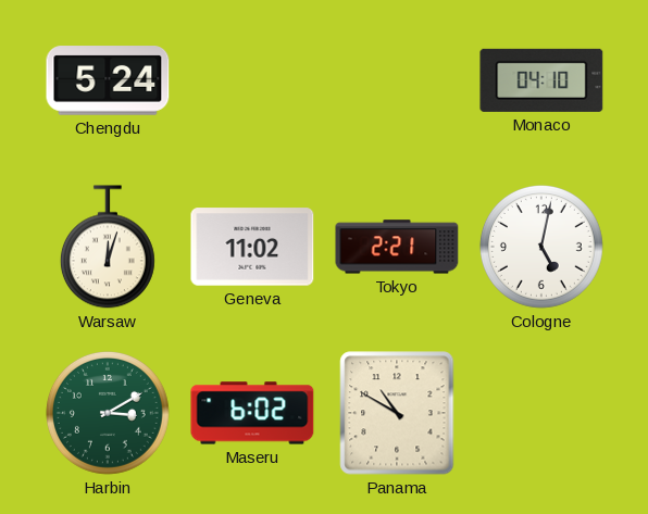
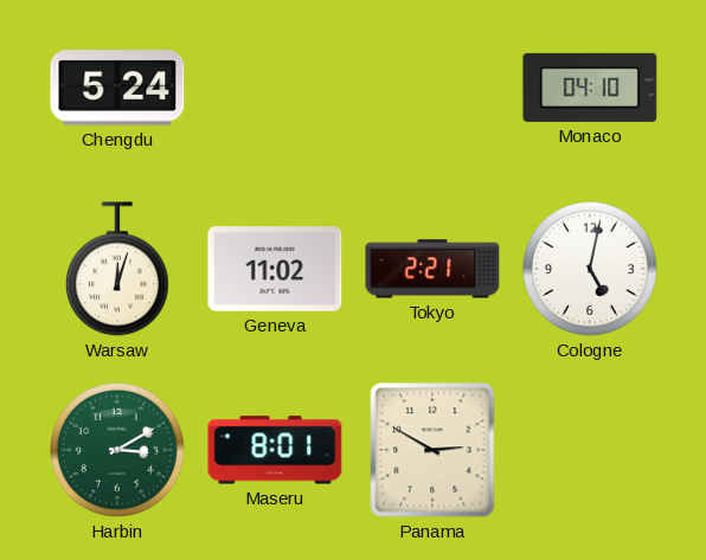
Maseru: 6:02 -> 8:01
Panama: 10:50 -> 2:50
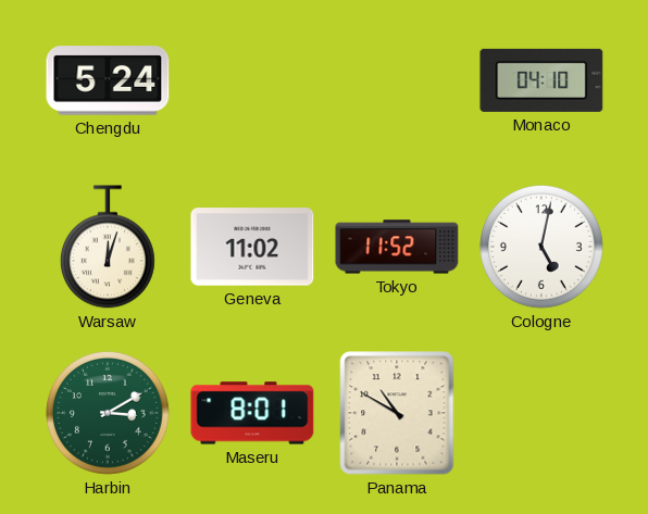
Tokyo: 2:21 -> 11:52
Panama: 2:50 -> 10:50
